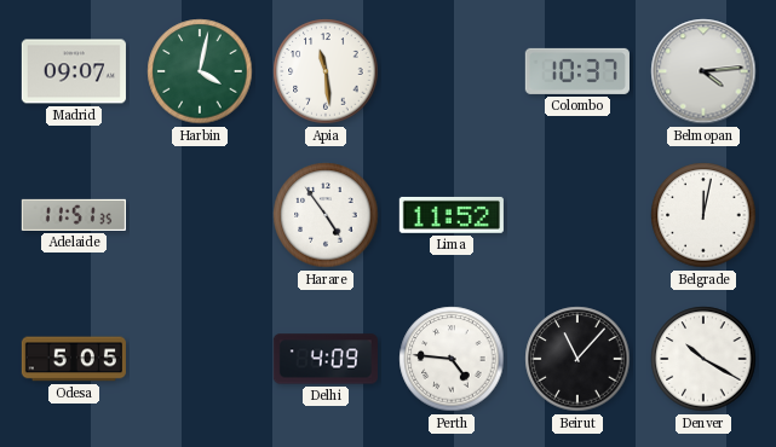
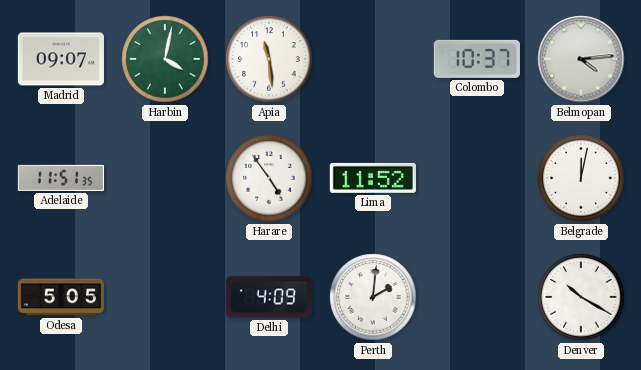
Perth: 4:46 -> 2:01
Beirut: 11:07 -> none
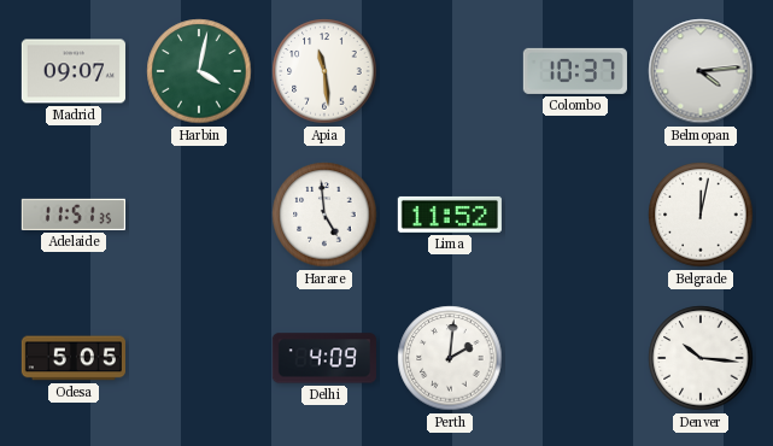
Harare: 4:54 -> 4:59
Denver: 10:20 -> 10:16
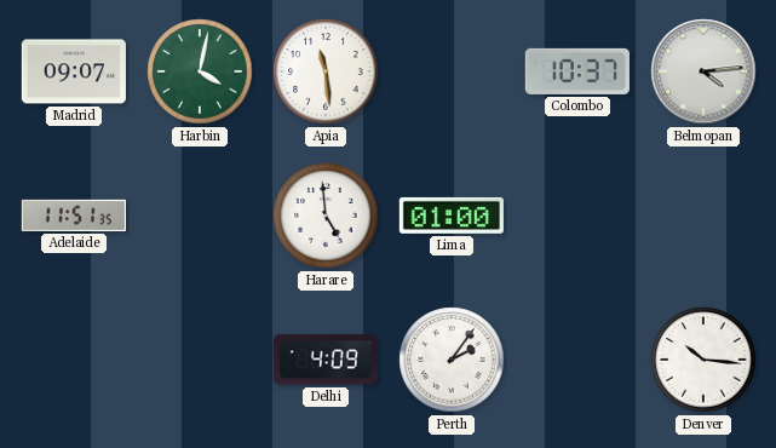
Lima: 11:52 -> 01:00
Belgrade: 12:02 -> none
Odesa: 5:05 -> none
Perth: 2:01 -> 2:06
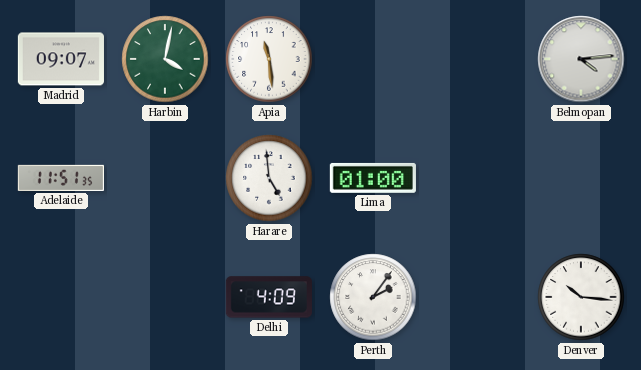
Colombo: 10:37 -> none
